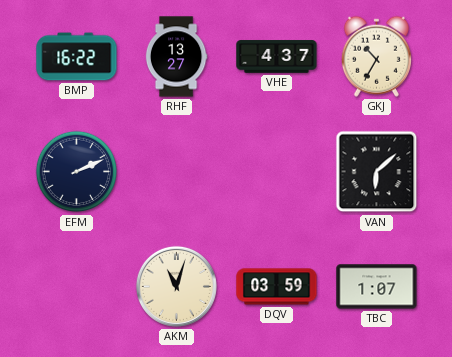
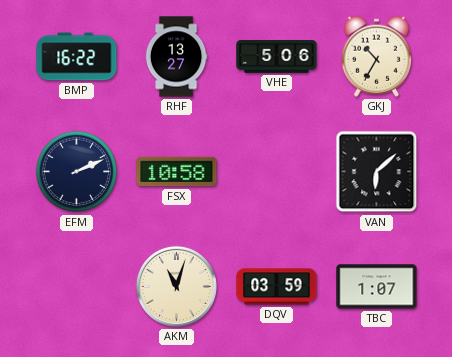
VHE: 4:37 -> 5:06
FSX: none -> 10:58
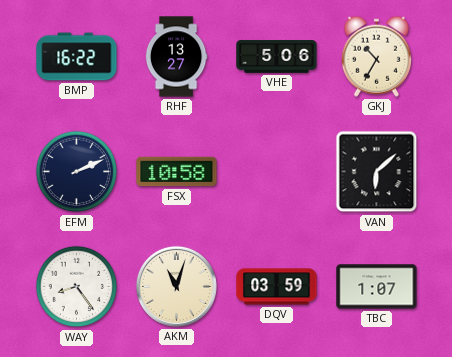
WAY: none -> 8:24
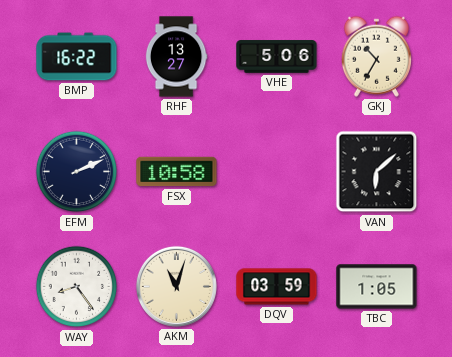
TBC: 1:07 -> 1:05
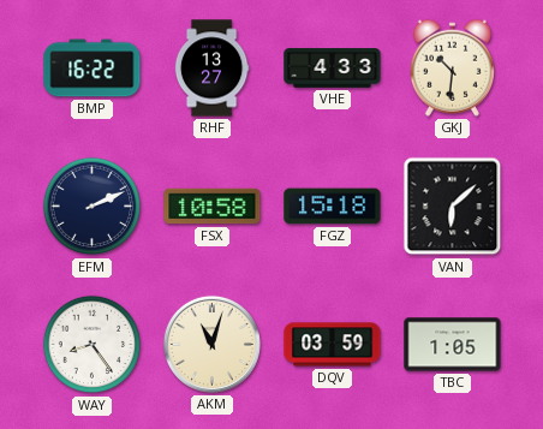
VHE: 5:06 -> 4:33
GKJ: 10:35 -> 10:31
FGZ: none -> 15:18
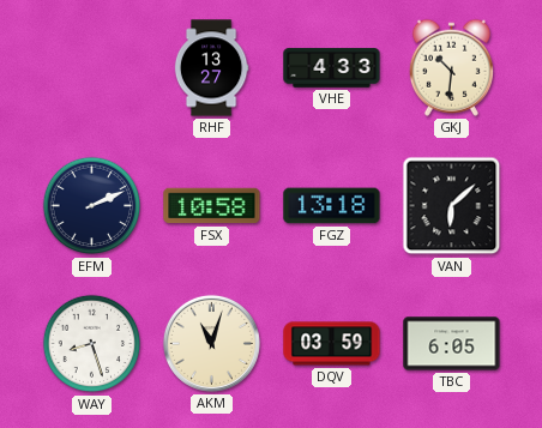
BMP: 16:22 -> none
FGZ: 15:18 -> 13:18
WAY: 8:24 -> 8:27
TBC: 1:05 -> 6:05
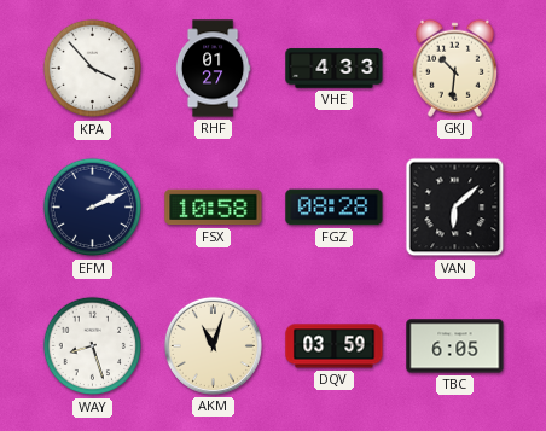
KPA: none -> 3:53
RHF: 13:27 -> 01:27
FGZ: 13:18 -> 08:28
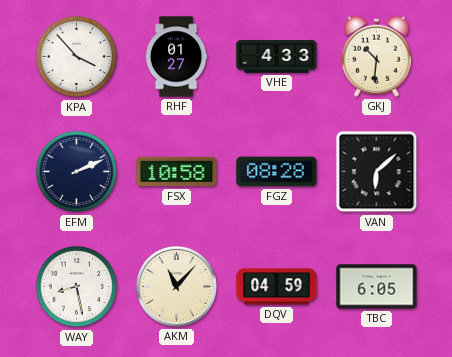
WAY: 8:27 -> 8:28
AKM: 11:03 -> 11:07
DQV: 03:59 -> 04:59
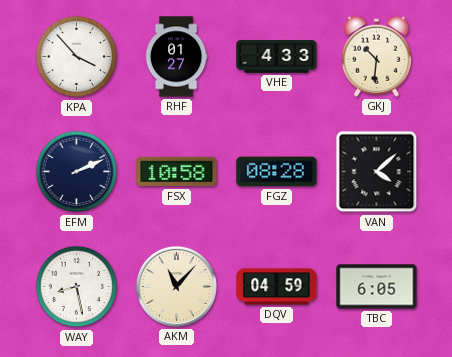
VAN: 6:08 -> 4:08
